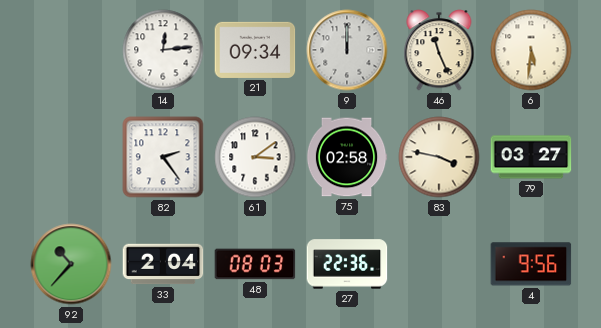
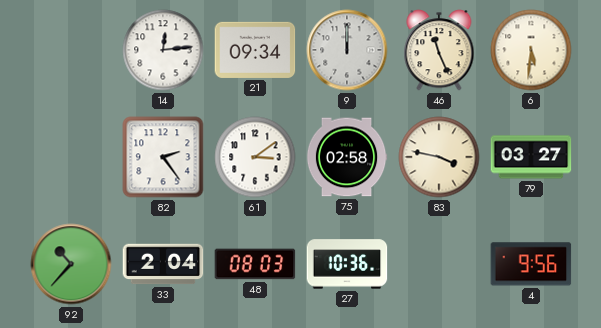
27: 22:36 -> 10:36
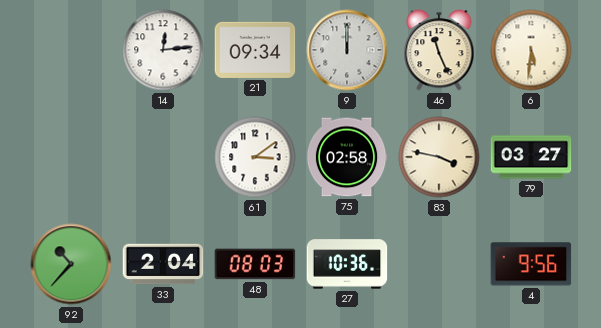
82: 2:24 -> none
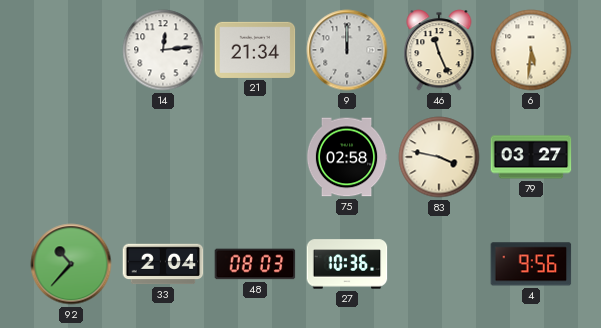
21: 09:34 -> 21:34
61: 3:09 -> none
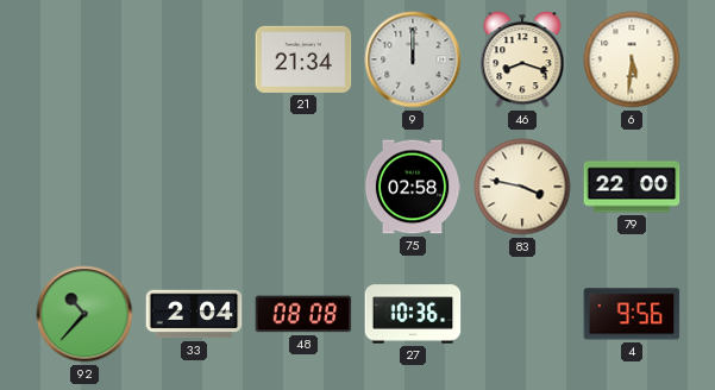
14: 12:14 -> none
46: 11:26 -> 8:18
79: 03:27 -> 22:00
48: 08:03 -> 08:08
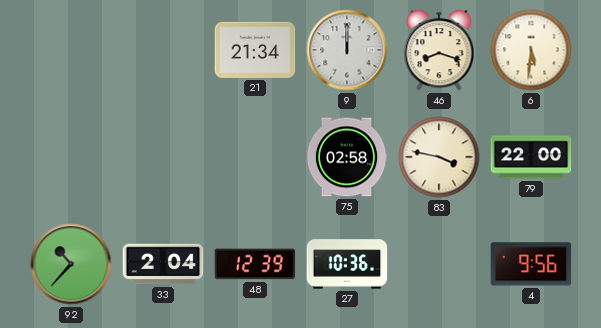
48: 08:08 -> 12:39
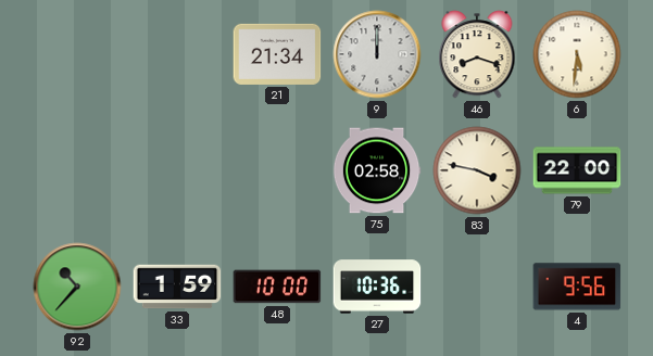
33: 2:04 -> 1:59
48: 12:39 -> 10:00
